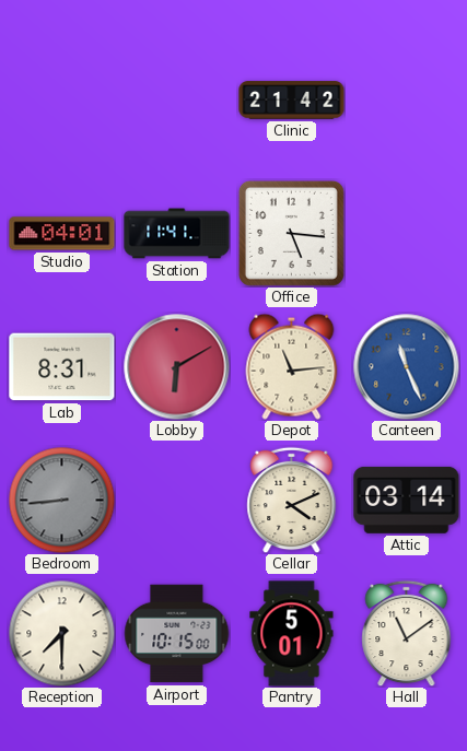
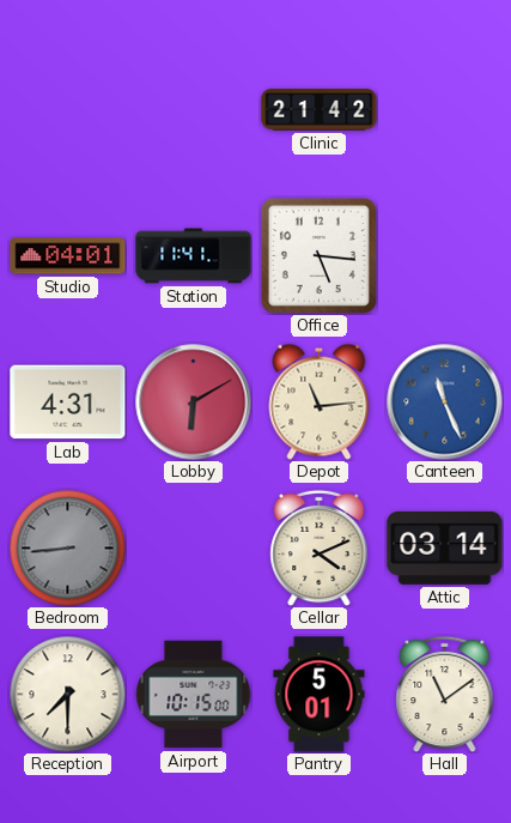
Lab: 8:31 -> 4:31
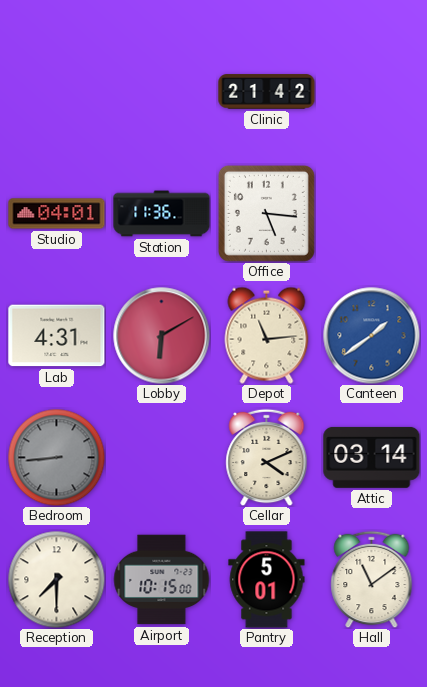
Station: 11:41 -> 11:36
Canteen: 11:26 -> 1:39
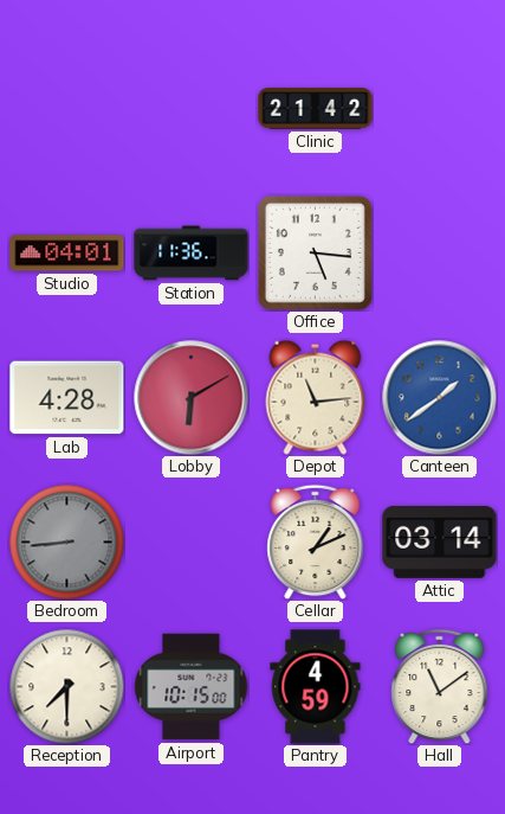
Lab: 4:31 -> 4:28
Cellar: 4:11 -> 1:11
Pantry: 5:01 -> 4:59
